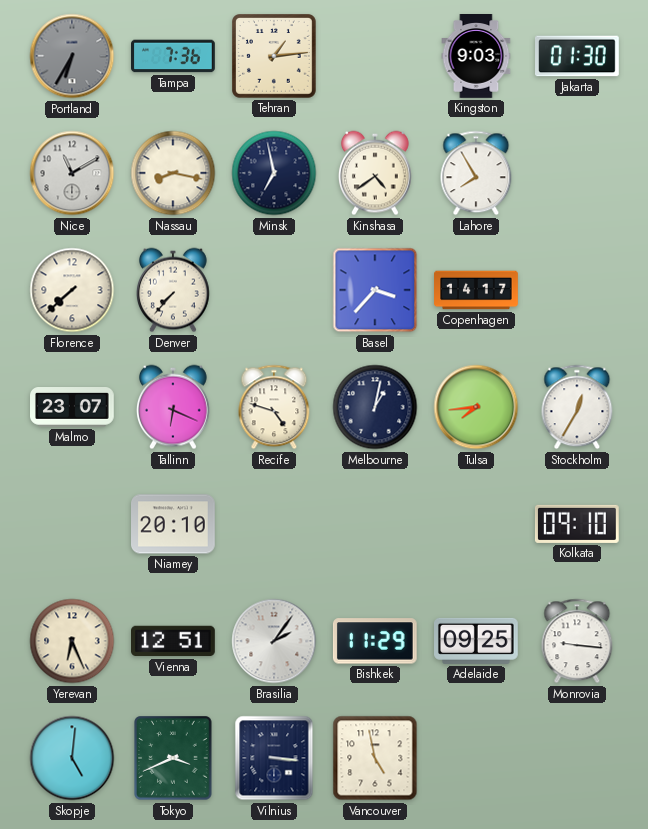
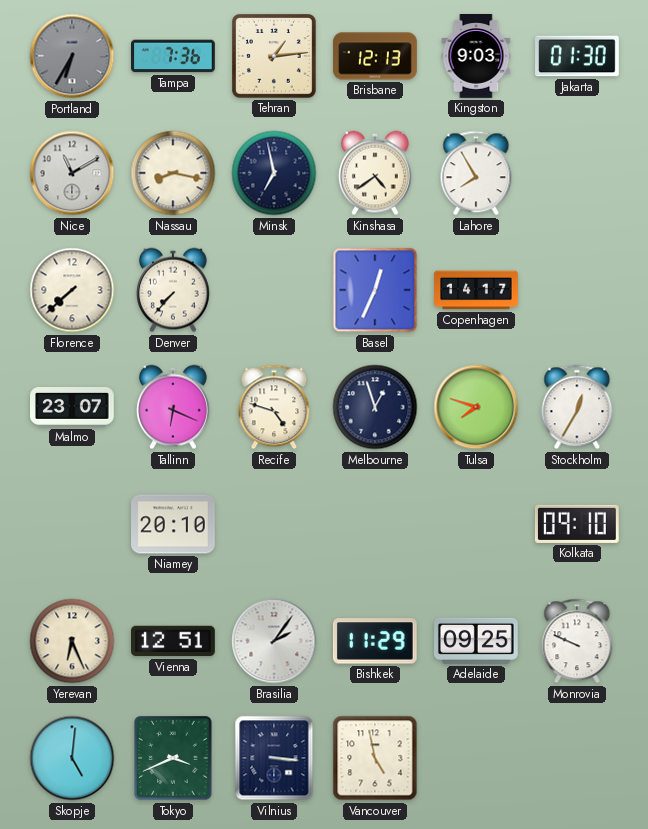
Brisbane: none -> 12:13
Basel: 3:37 -> 12:34
Melbourne: 1:02 -> 12:57
Tulsa: 7:44 -> 7:48
Monrovia: 9:16 -> 9:49
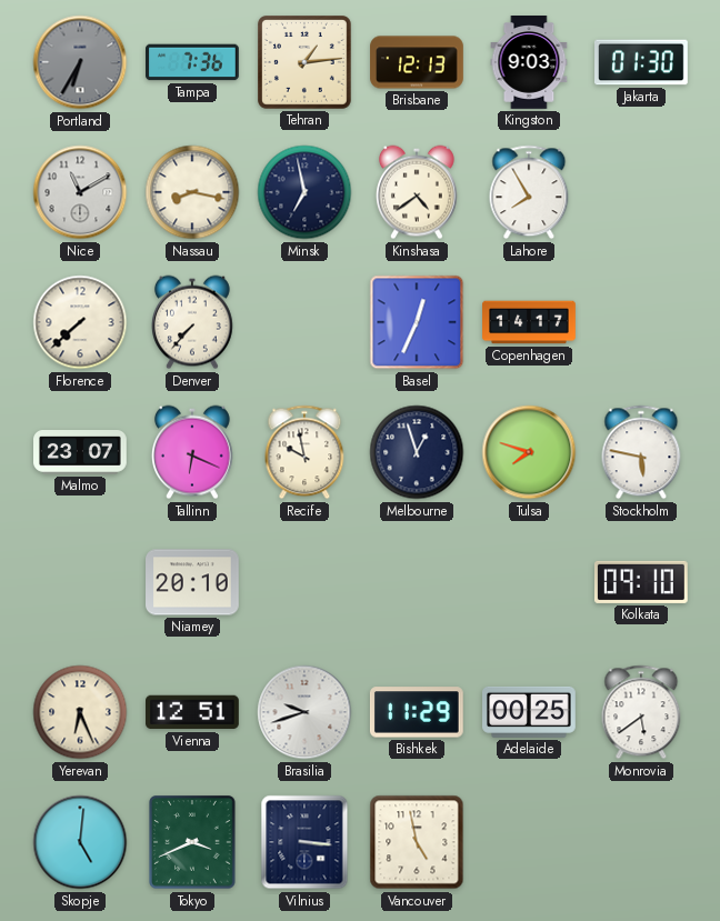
Recife: 4:48 -> 9:58
Stockholm: 12:35 -> 5:47
Brasilia: 2:06 -> 9:42
Adelaide: 09:25 -> 00:25
Monrovia: 9:49 -> 5:39
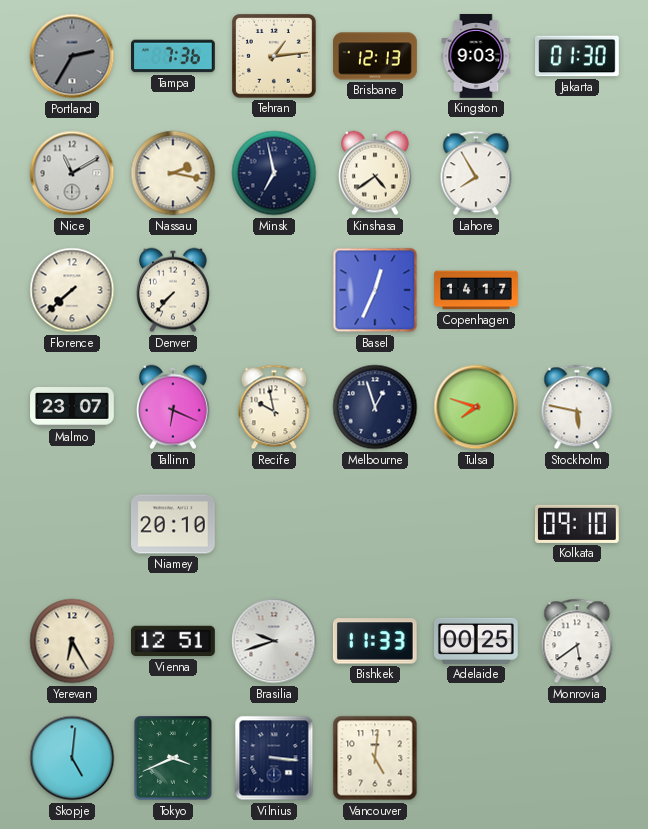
Portland: 6:35 -> 2:35
Nassau: 8:17 -> 2:17
Yerevan: 6:26 -> 6:25
Bishkek: 11:29 -> 11:33
Vancouver: 4:58 -> 5:01
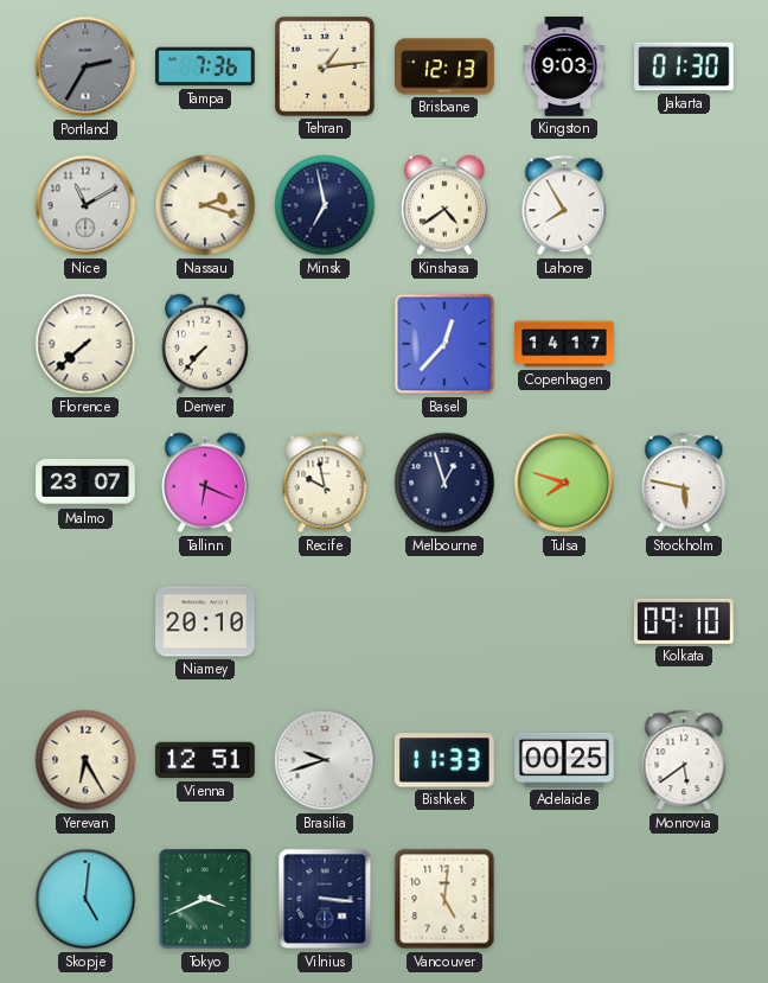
Nassau: 2:17 -> 2:18
Basel: 12:34 -> 12:37
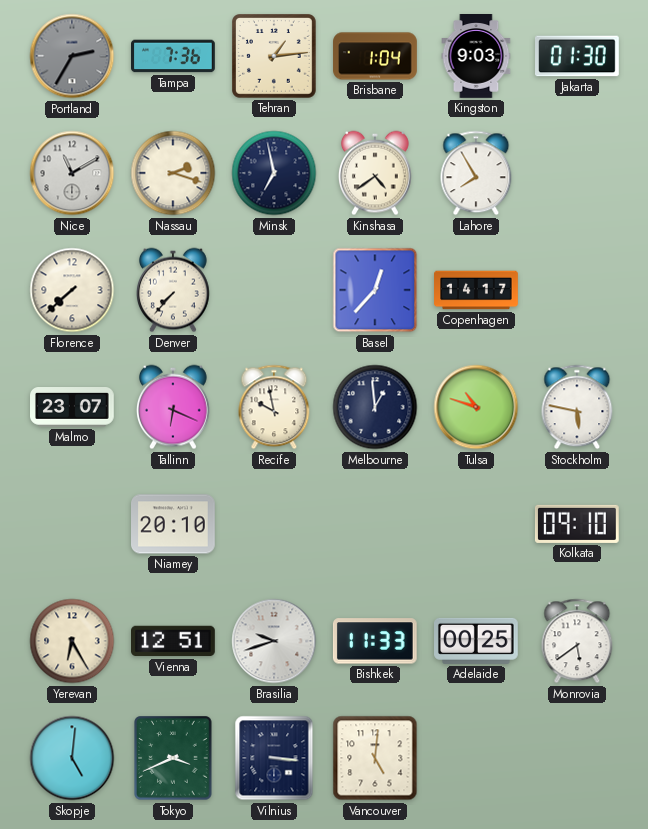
Brisbane: 12:13 -> 1:04
Melbourne: 12:57 -> 12:59
Tulsa: 7:48 -> 10:48
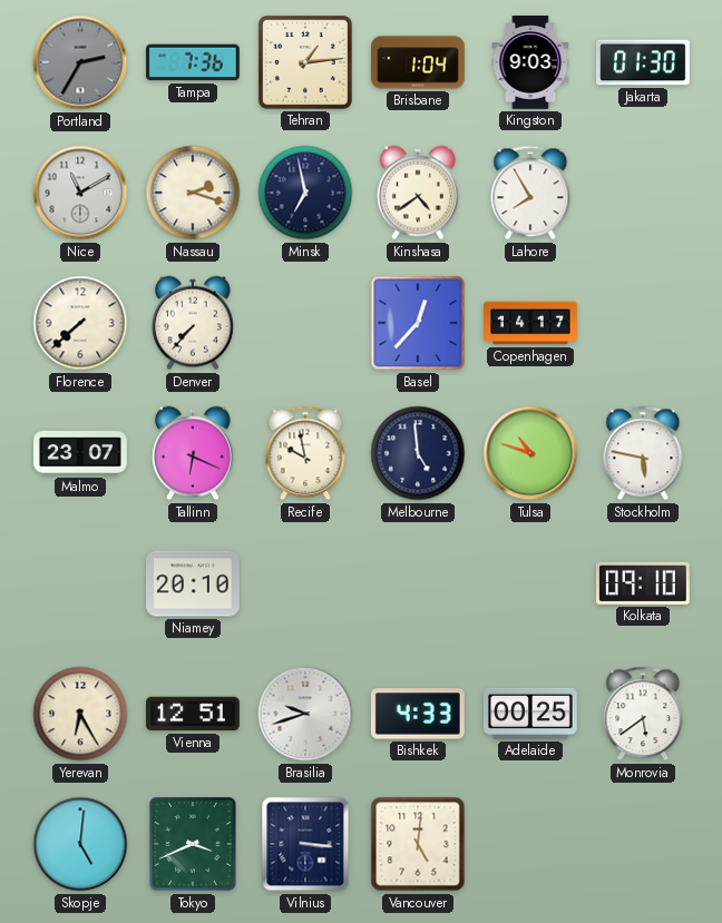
Melbourne: 12:59 -> 4:59
Bishkek: 11:33 -> 4:33
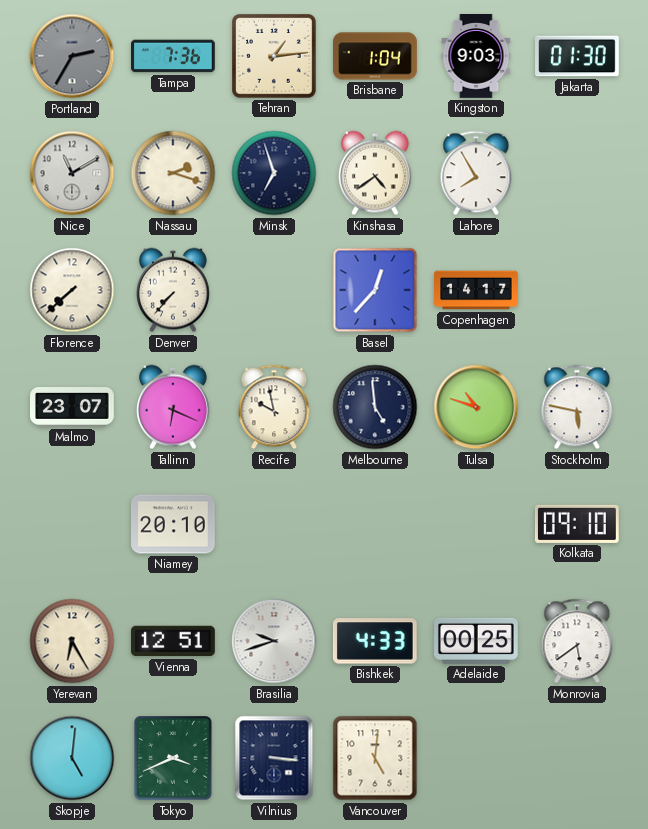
Minsk: 6:58 -> 6:57
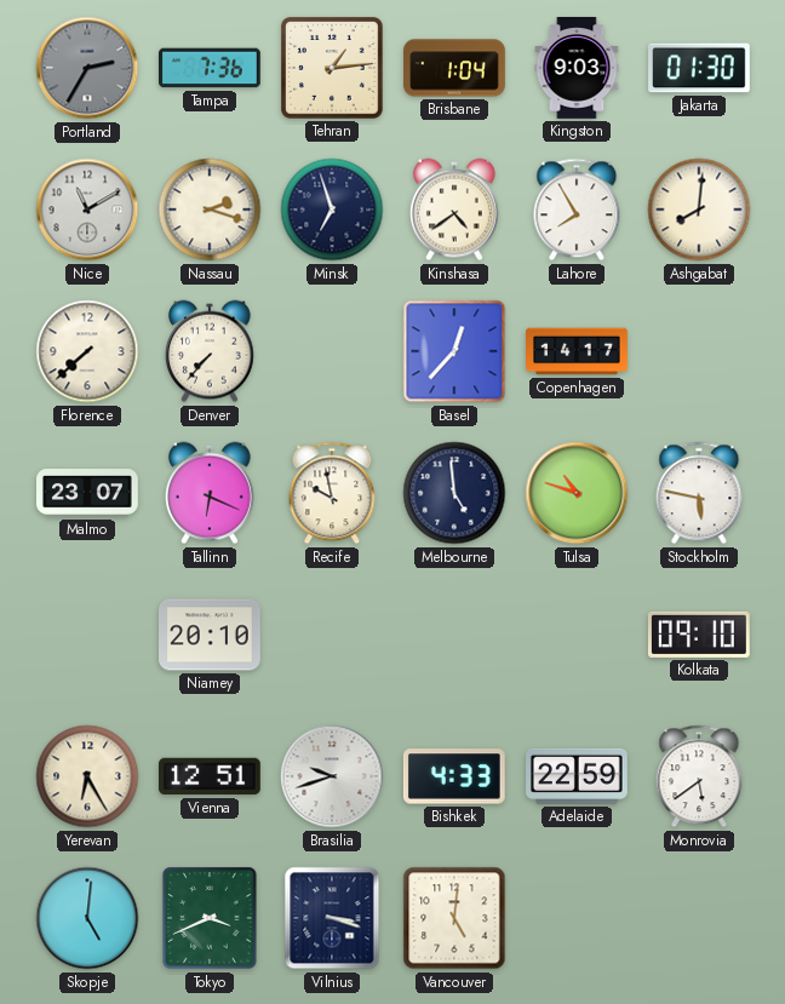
Ashgabat: none -> 8:01
Adelaide: 00:25 -> 22:59
Vilnius: 3:16 -> 3:18
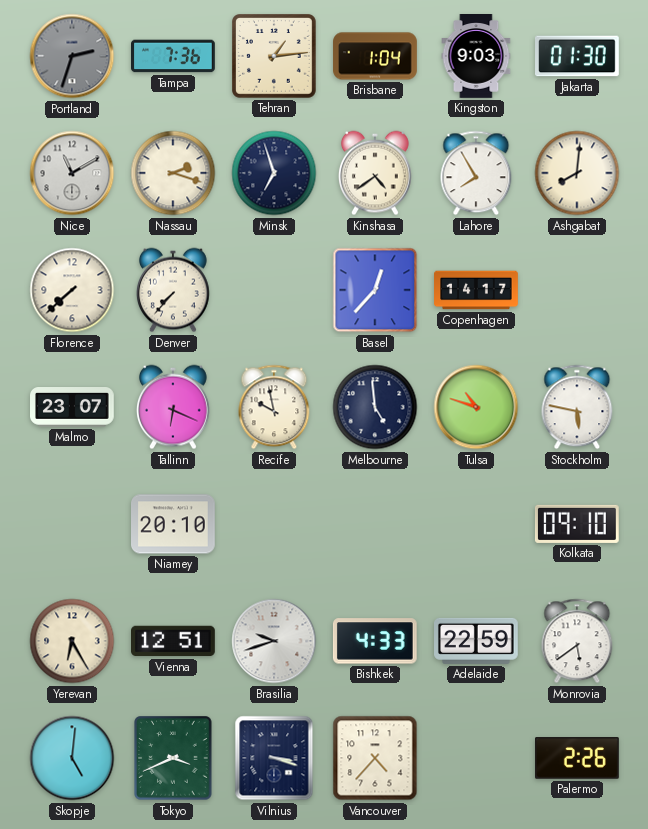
Portland: 2:35 -> 2:33
Vancouver: 5:01 -> 4:37
Palermo: none -> 2:26
